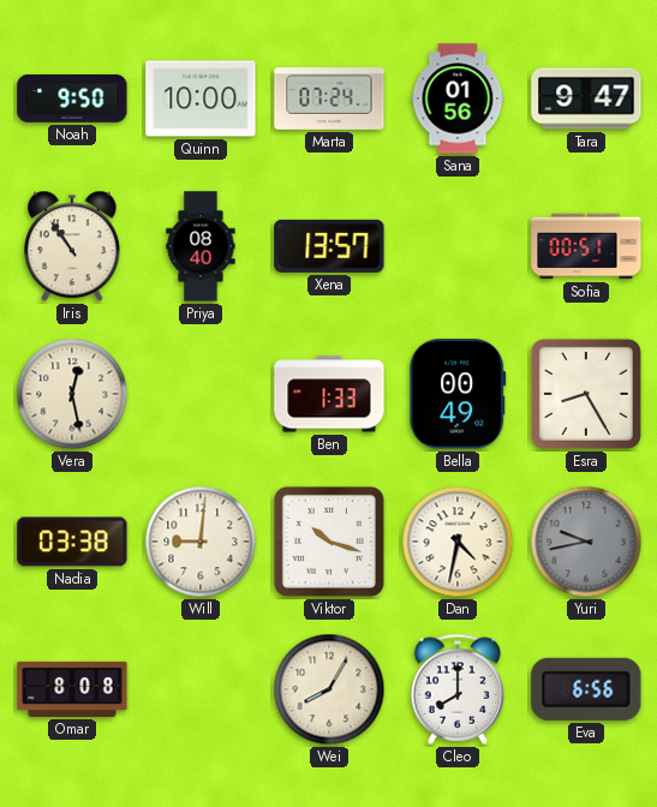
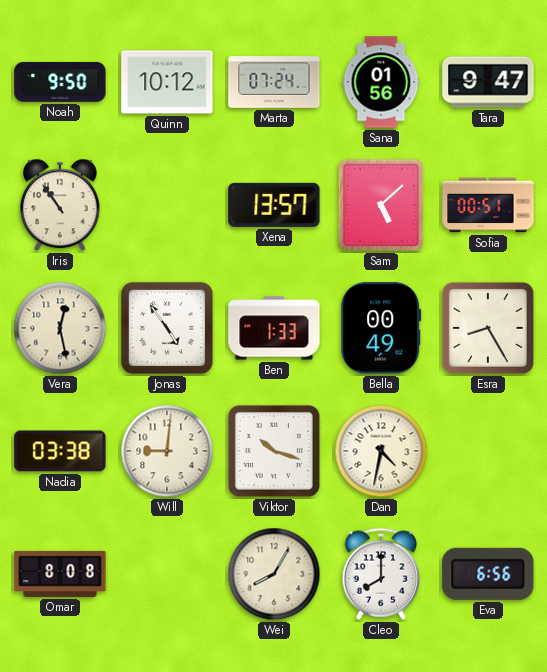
Quinn: 10:00 -> 10:12
Priya: 08:40 -> none
Sam: none -> 5:08
Jonas: none -> 4:54
Yuri: 9:43 -> none
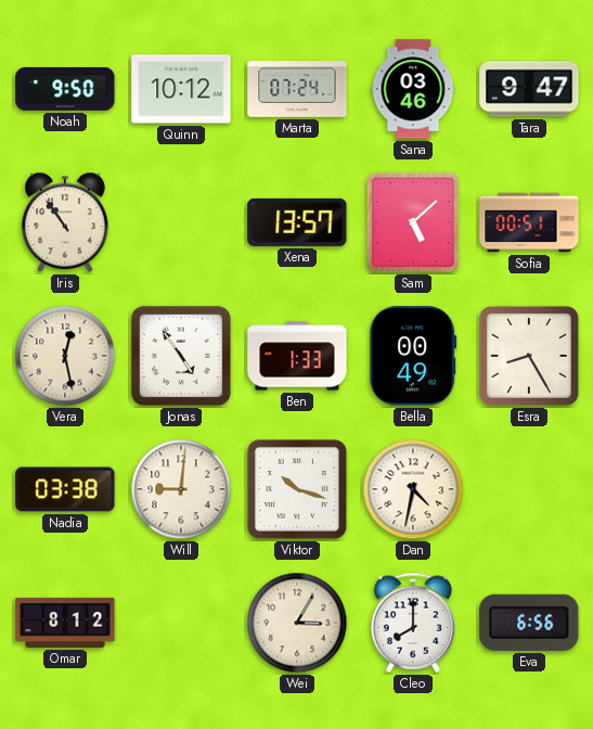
Sana: 01:56 -> 03:46
Omar: 8:08 -> 8:12
Wei: 8:05 -> 3:05
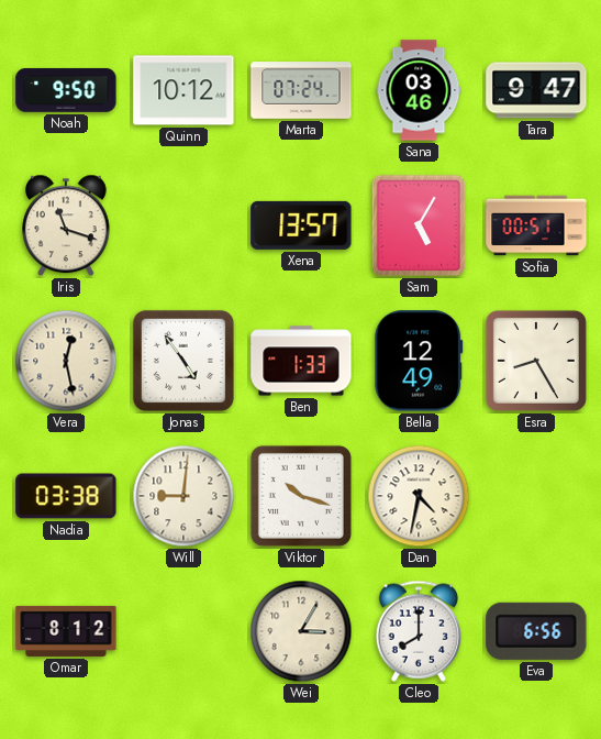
Iris: 10:54 -> 11:18
Sam: 5:08 -> 5:05
Bella: 00:49 -> 12:49
